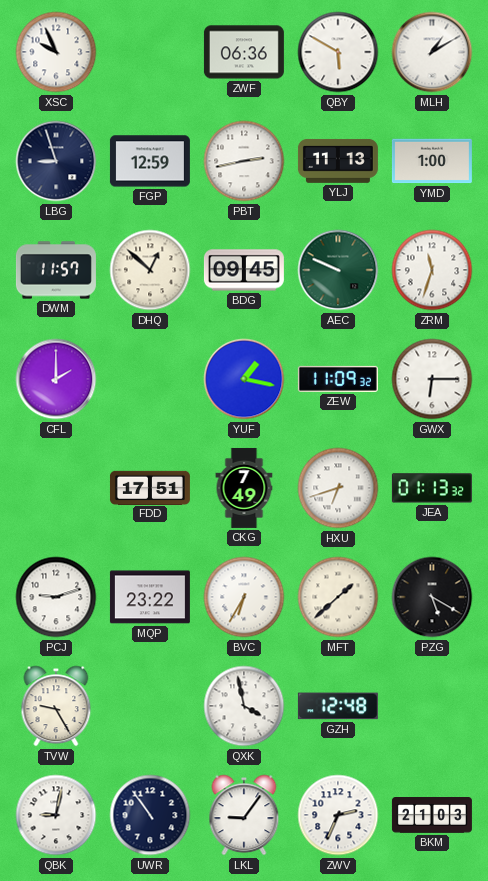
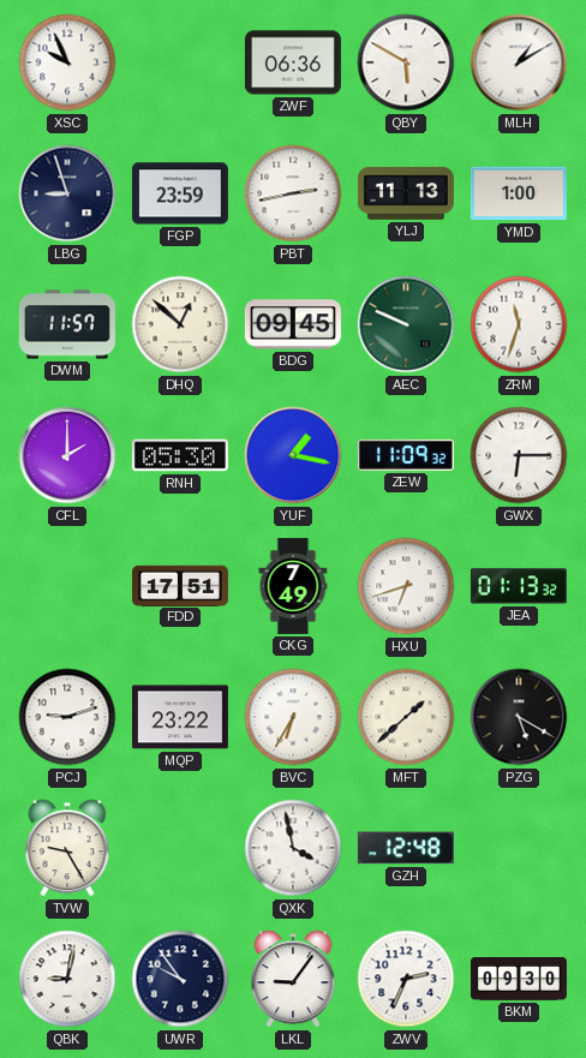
FGP: 12:59 -> 23:59
RNH: none -> 05:30
UWR: 10:54 -> 9:54
BKM: 21:03 -> 09:30
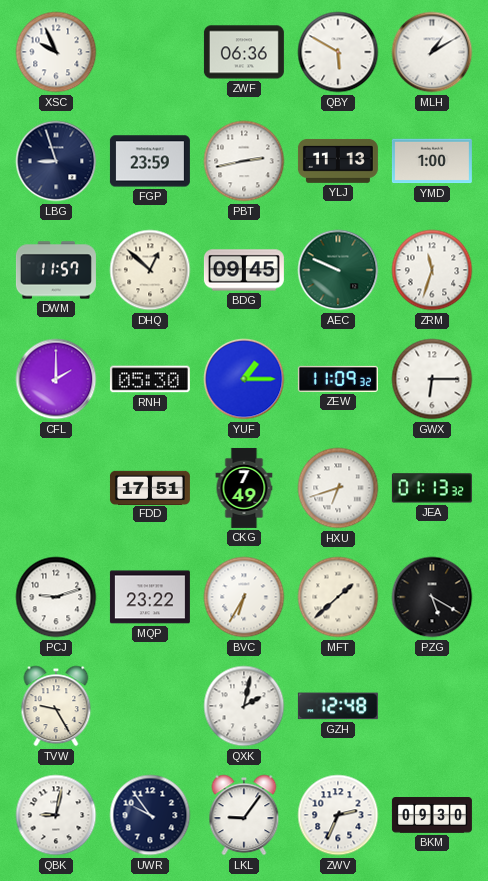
YUF: 1:17 -> 1:15
QXK: 3:58 -> 2:02
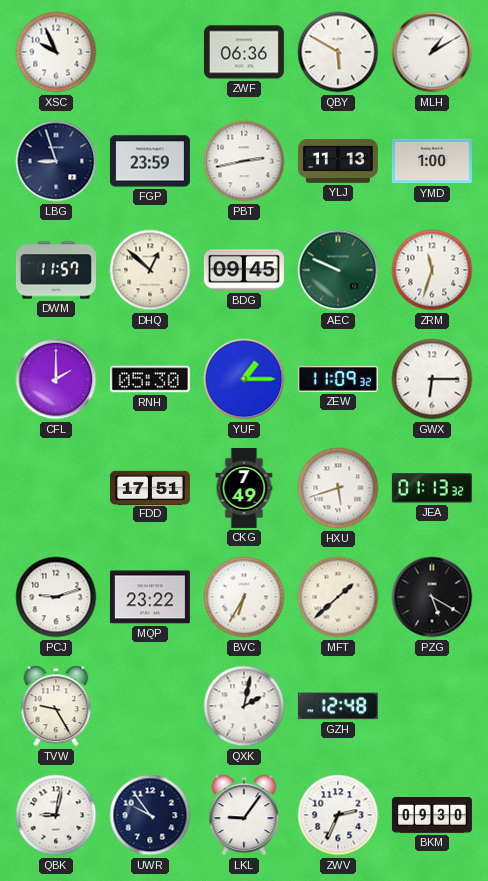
HXU: 6:42 -> 5:42
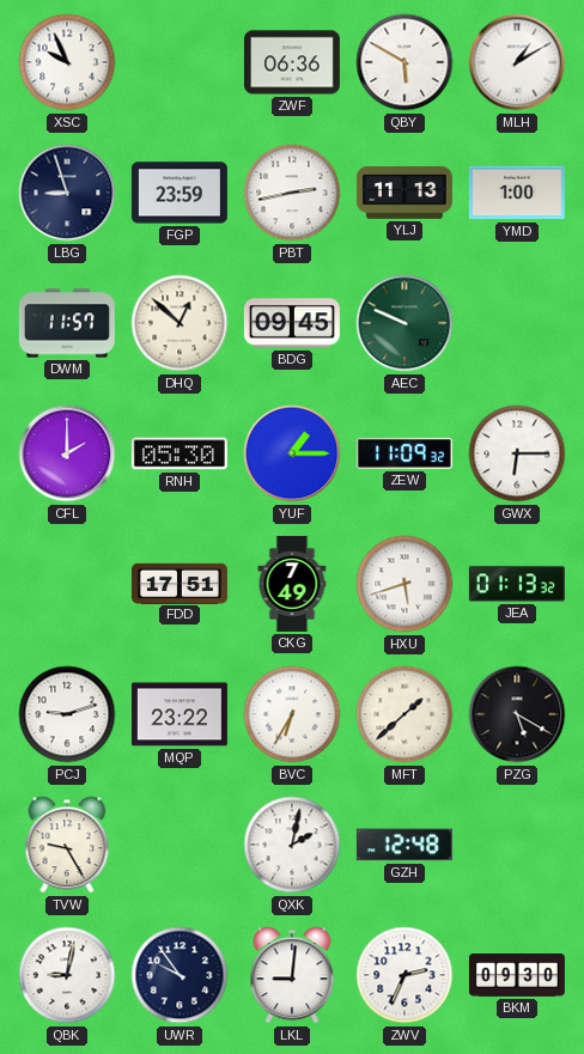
ZRM: 11:33 -> none
LKL: 9:06 -> 9:01
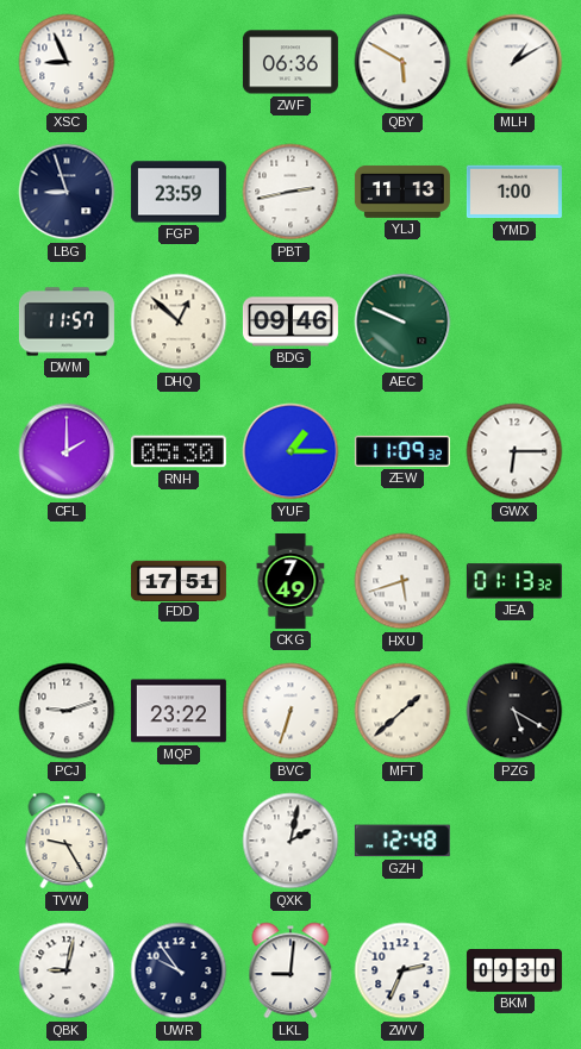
XSC: 9:56 -> 8:56
BDG: 09:45 -> 09:46
BVC: 6:35 -> 6:33
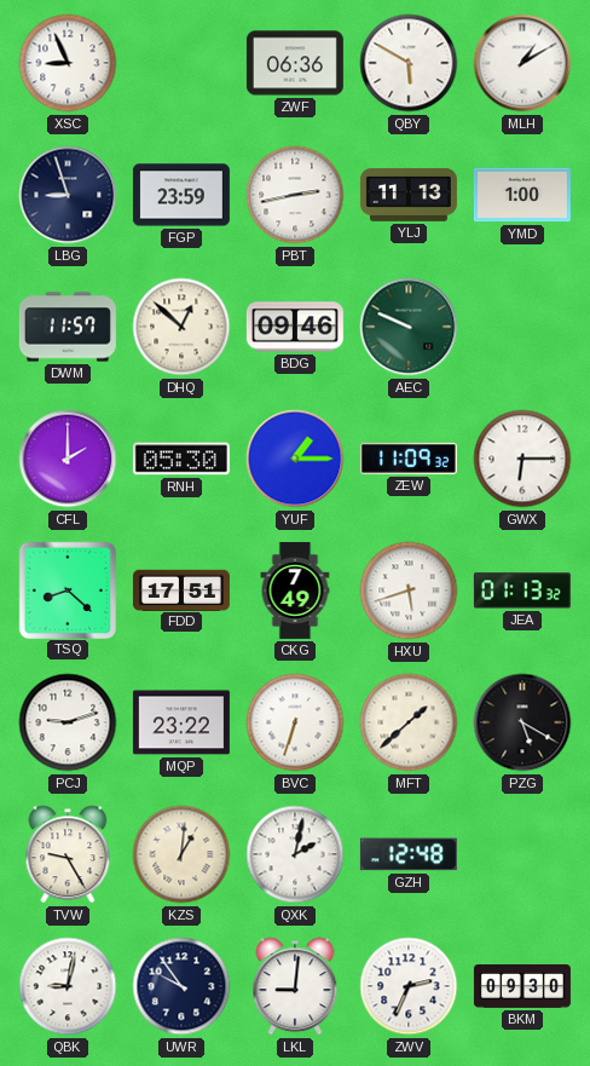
TSQ: none -> 8:22
KZS: none -> 1:01
